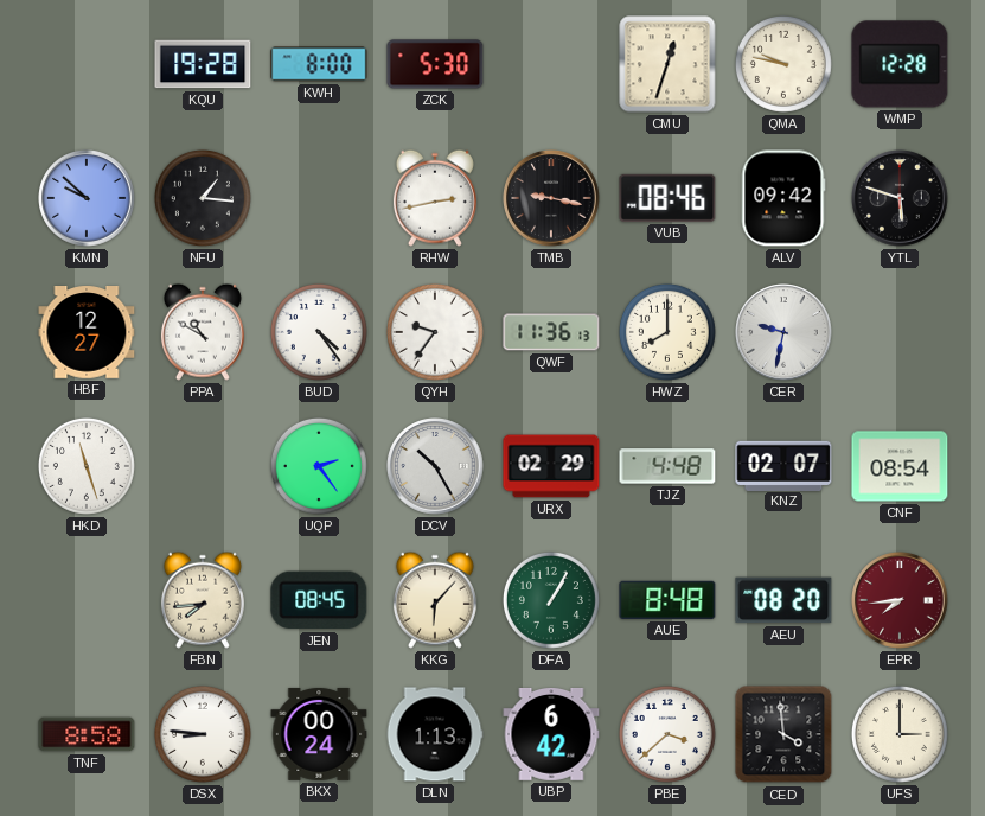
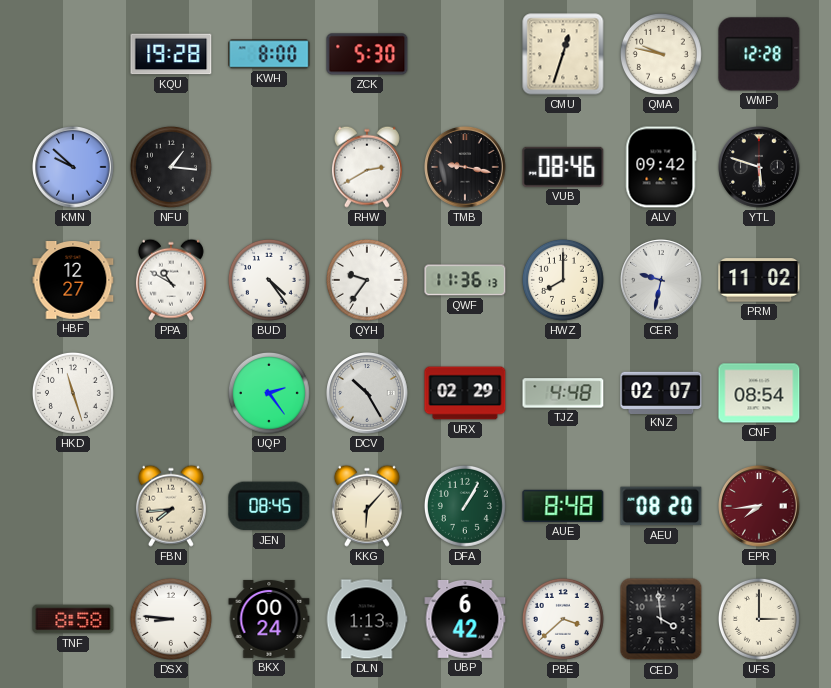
RHW: 2:43 -> 2:40
PRM: none -> 11:02
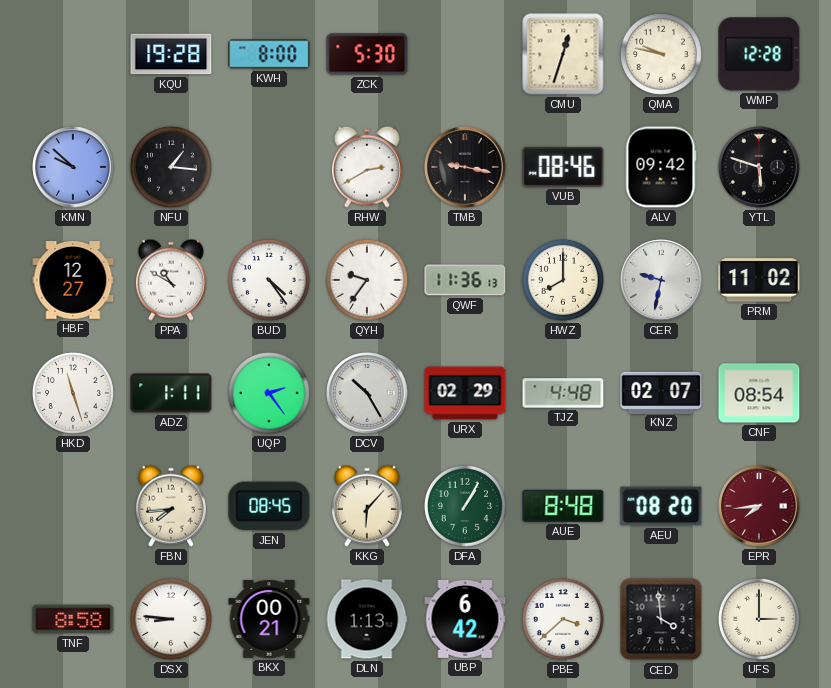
ADZ: none -> 1:11
BKX: 00:24 -> 00:21
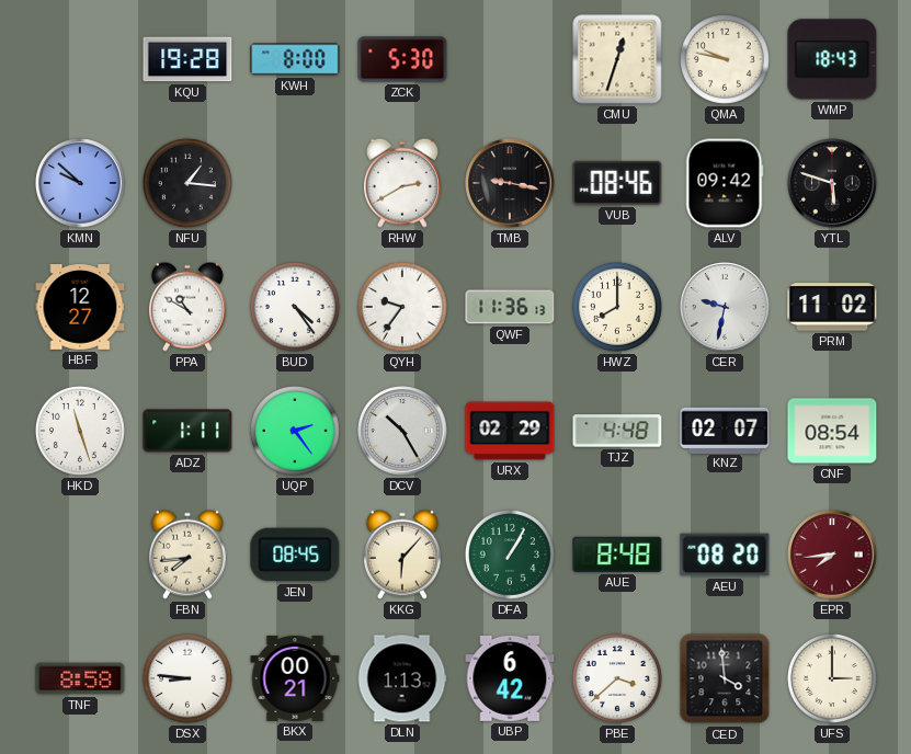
WMP: 12:28 -> 18:43
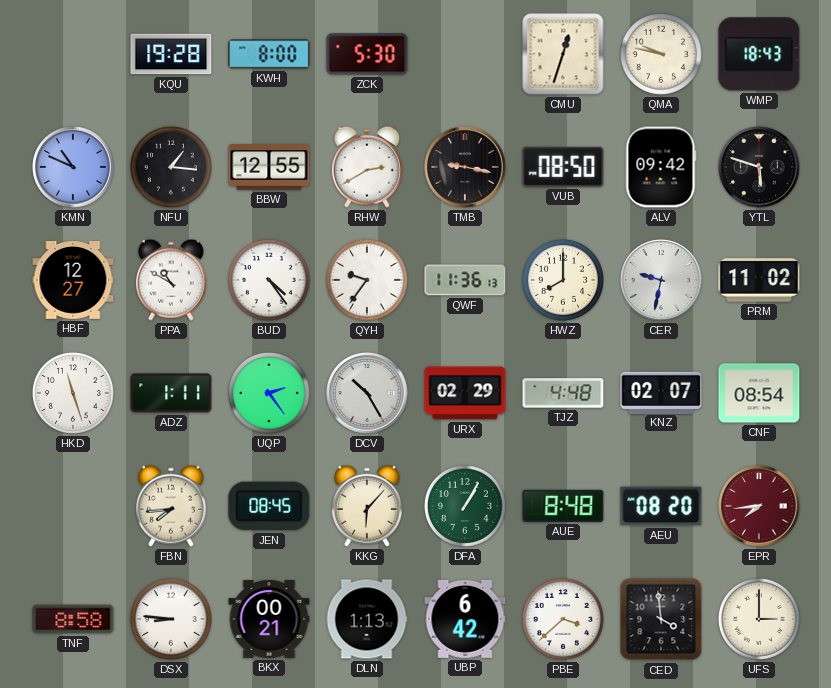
KMN: 9:52 -> 10:49
BBW: none -> 12:55
VUB: 08:46 -> 08:50
